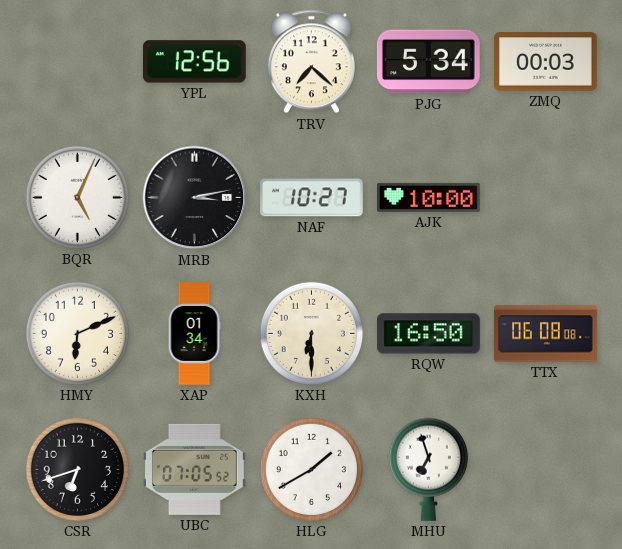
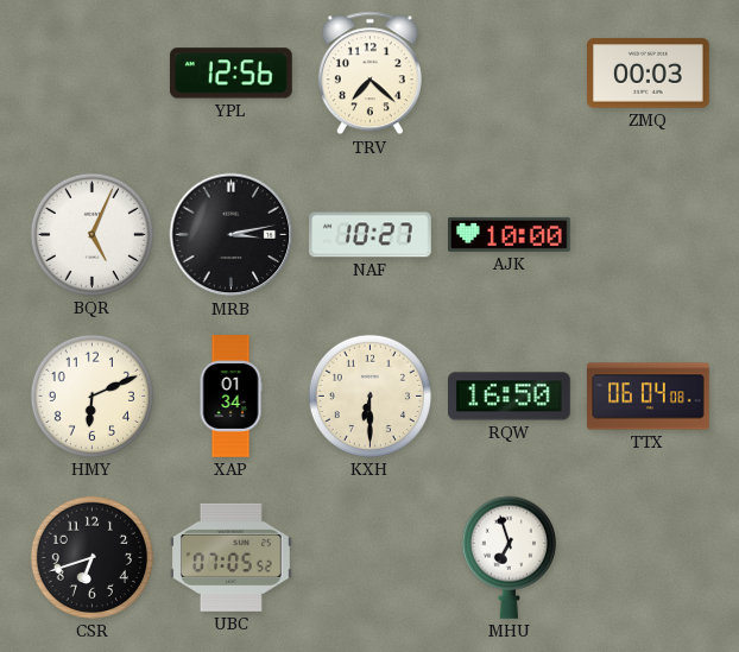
PJG: 5:34 -> none
TTX: 06:08 -> 06:04
HLG: 1:40 -> none
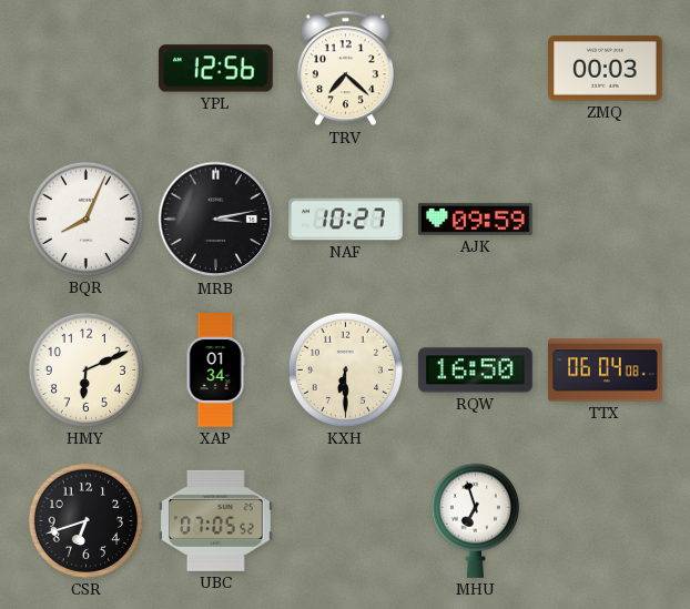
BQR: 5:04 -> 8:04
AJK: 10:00 -> 09:59
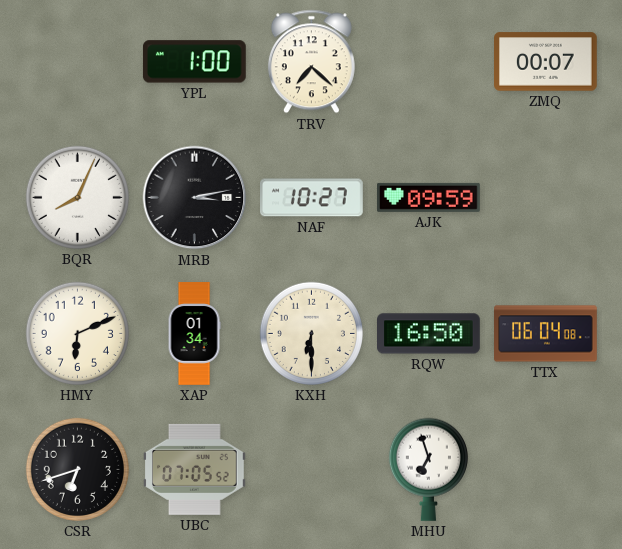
YPL: 12:56 -> 1:00
ZMQ: 00:03 -> 00:07
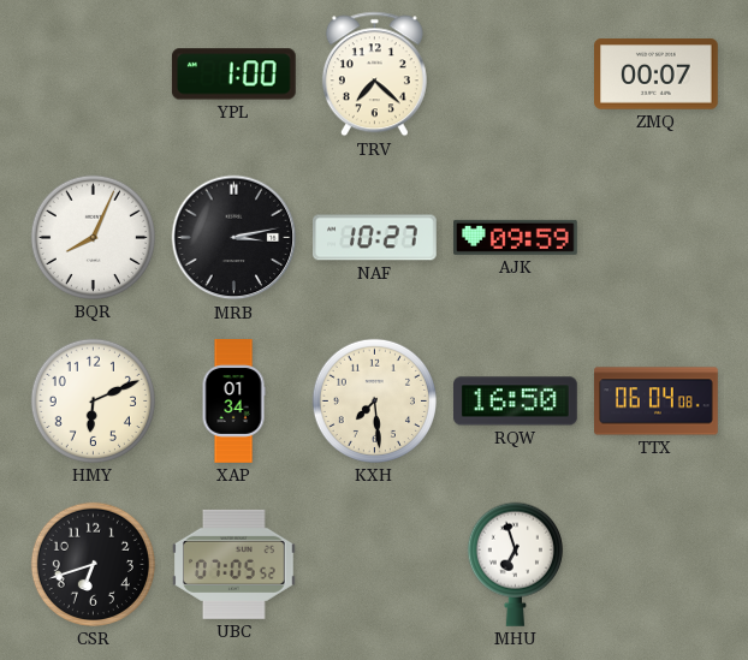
KXH: 6:30 -> 7:29
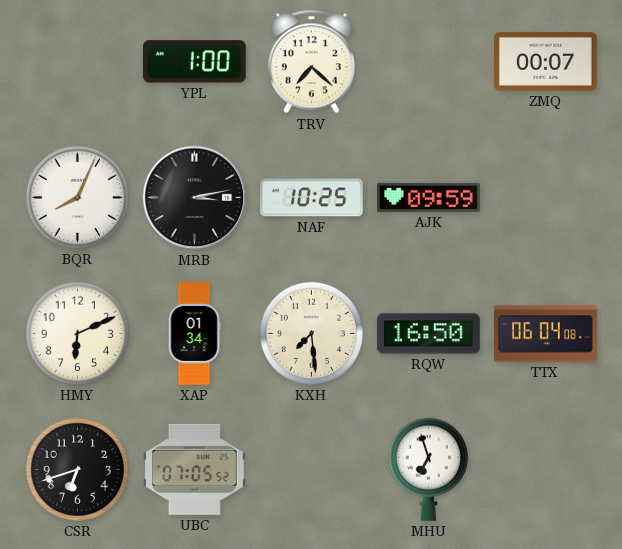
NAF: 10:27 -> 10:25
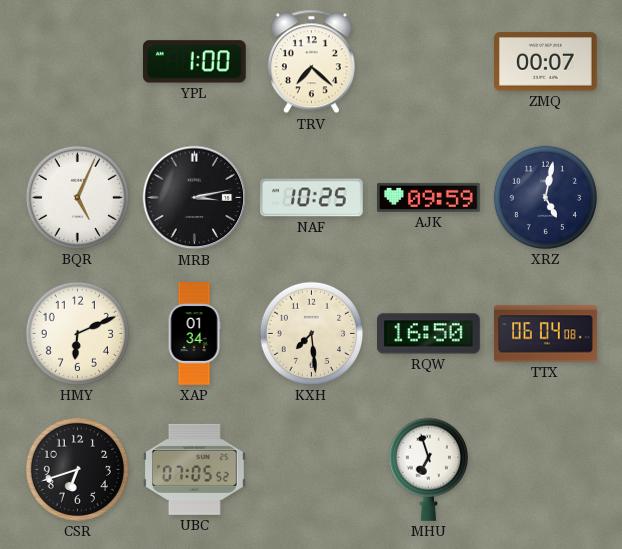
BQR: 8:04 -> 5:04
XRZ: none -> 5:02
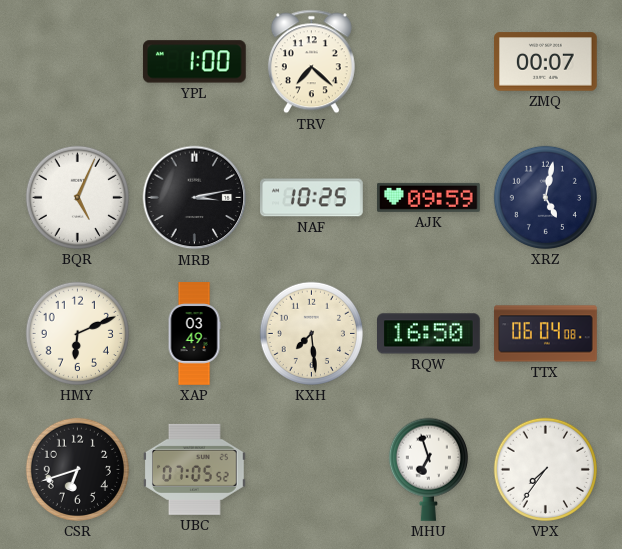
XAP: 01:34 -> 03:49
VPX: none -> 7:36
